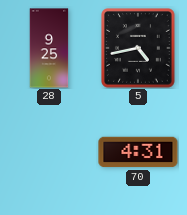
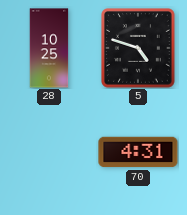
28: 9:25 -> 10:25
5: 4:43 -> 4:48
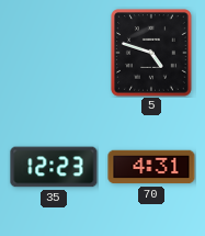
28: 10:25 -> none
35: none -> 12:23
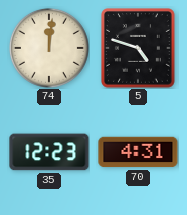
74: none -> 12:01
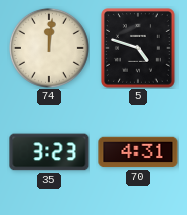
35: 12:23 -> 3:23
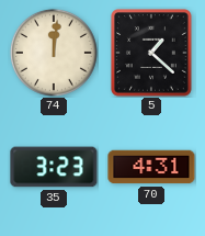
5: 4:48 -> 1:22
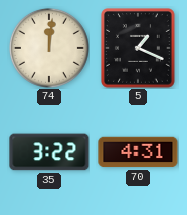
5: 1:22 -> 1:19
35: 3:23 -> 3:22
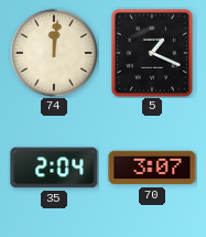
35: 3:22 -> 2:04
70: 4:31 -> 3:07
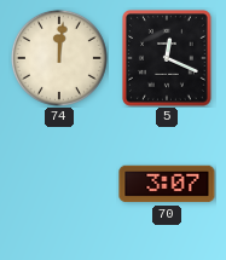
5: 1:19 -> 12:19
35: 2:04 -> none
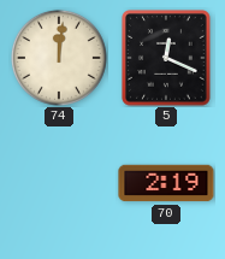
70: 3:07 -> 2:19
